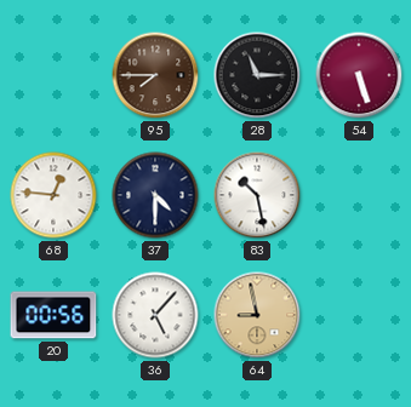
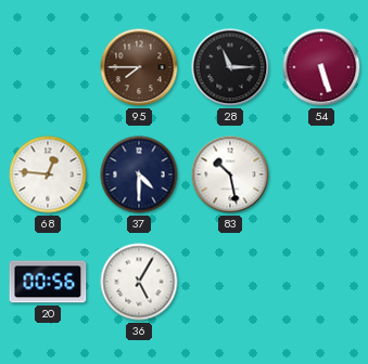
36: 5:07 -> 5:05
64: 8:58 -> none
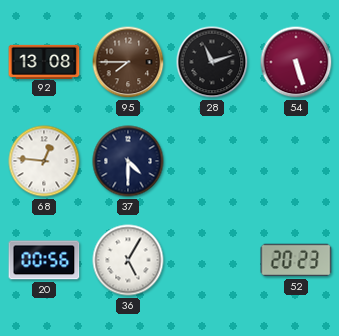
92: none -> 13:08
28: 11:15 -> 11:12
83: 10:28 -> none
52: none -> 20:23
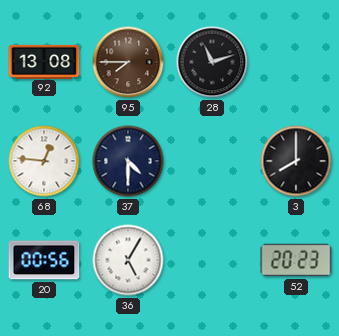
54: 5:27 -> none
3: none -> 8:00
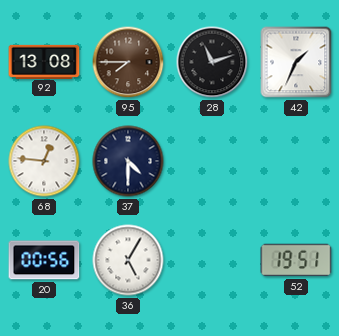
42: none -> 1:34
3: 8:00 -> none
52: 20:23 -> 19:51
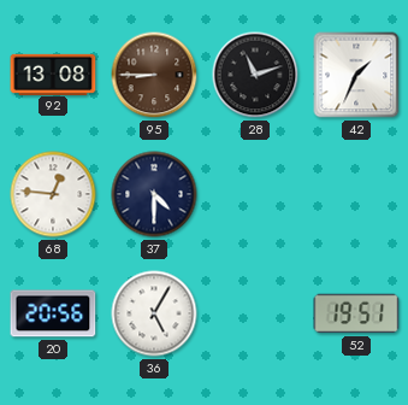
95: 7:45 -> 8:45
20: 00:56 -> 20:56
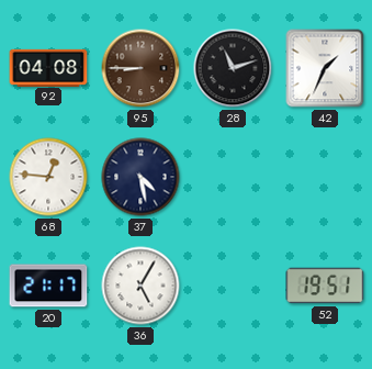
92: 13:08 -> 04:08
37: 4:30 -> 4:28
20: 20:56 -> 21:17
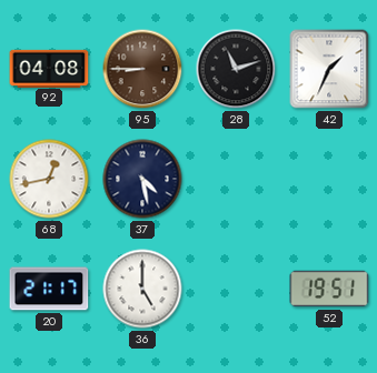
68: 12:46 -> 12:43
36: 5:05 -> 5:00
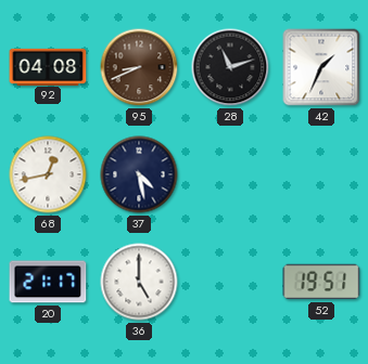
95: 8:45 -> 8:41
